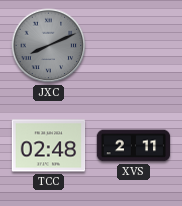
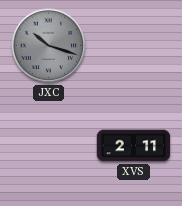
JXC: 8:11 -> 10:18
TCC: 02:48 -> none
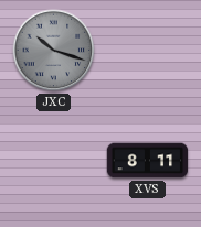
XVS: 2:11 -> 8:11
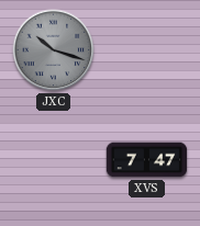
XVS: 8:11 -> 7:47
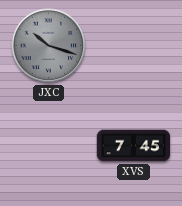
XVS: 7:47 -> 7:45
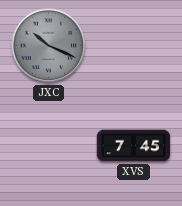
JXC: 10:18 -> 10:19
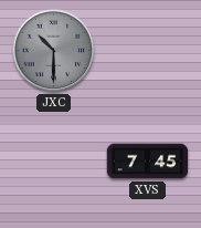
JXC: 10:19 -> 10:30
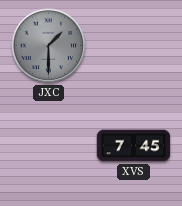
JXC: 10:30 -> 1:30
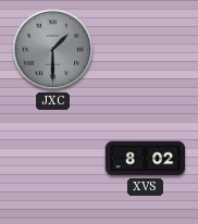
XVS: 7:45 -> 8:02
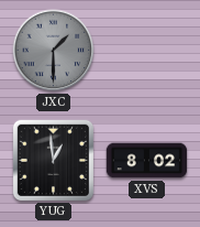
YUG: none -> 12:59
